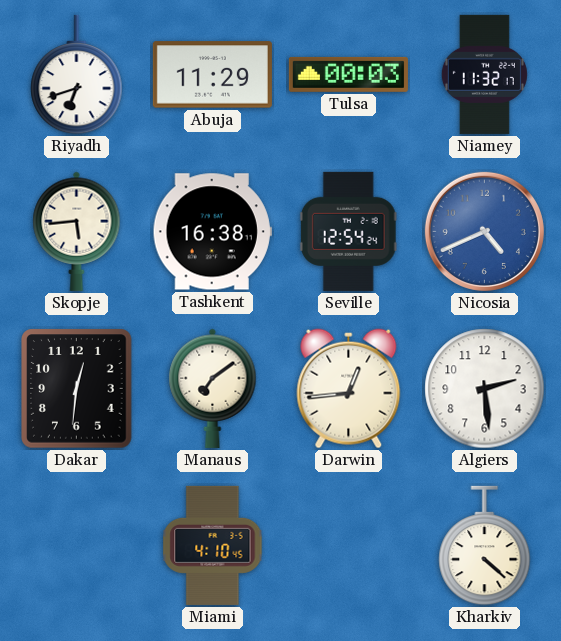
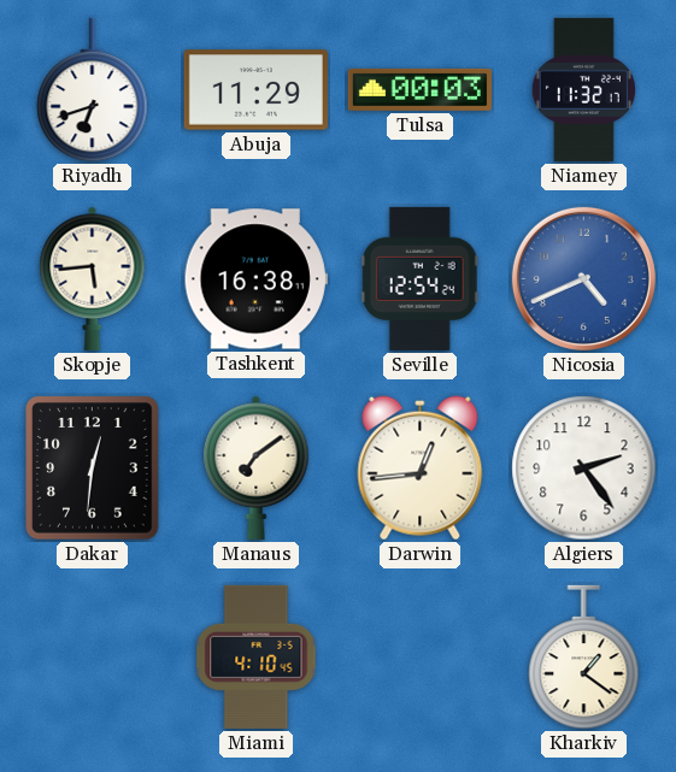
Algiers: 2:29 -> 2:24
Kharkiv: 4:22 -> 1:21
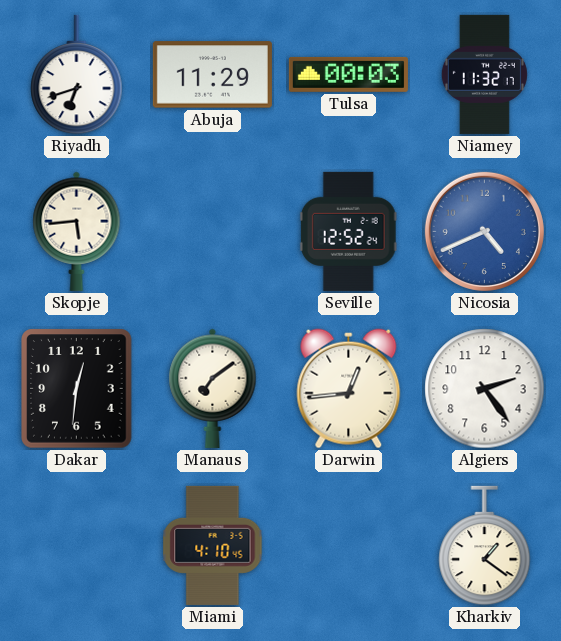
Tashkent: 16:38 -> none
Seville: 12:54 -> 12:52
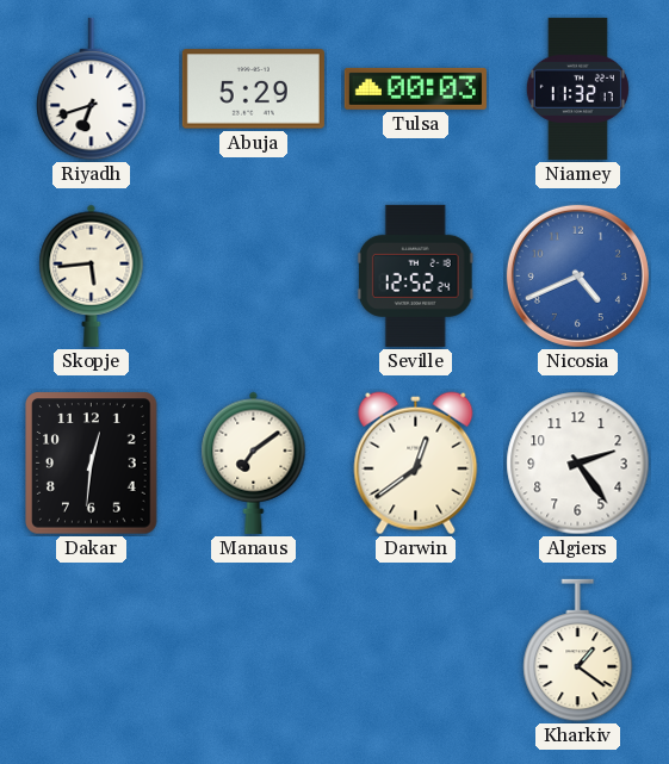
Abuja: 11:29 -> 5:29
Darwin: 12:44 -> 12:39
Miami: 4:10 -> none
